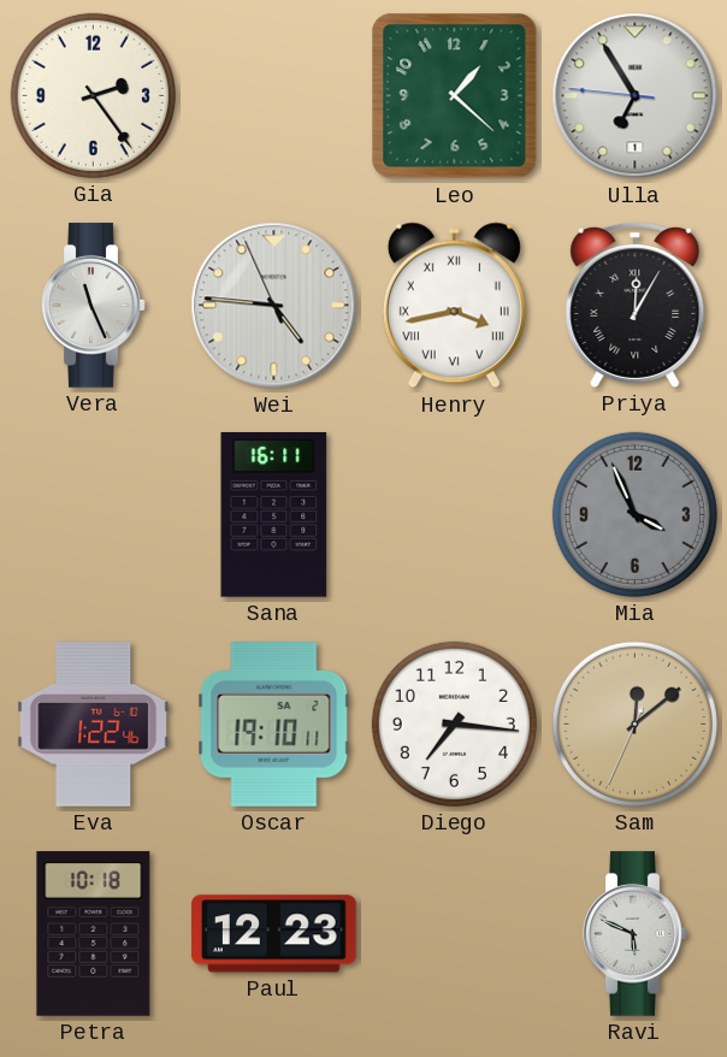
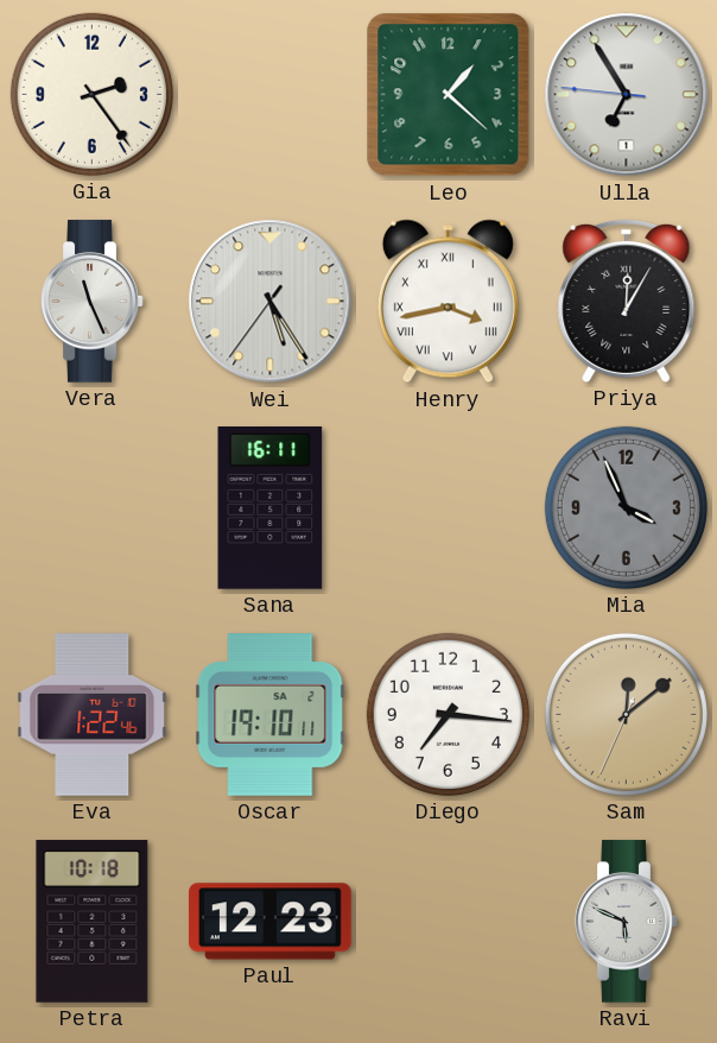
Wei: 4:45 -> 5:24
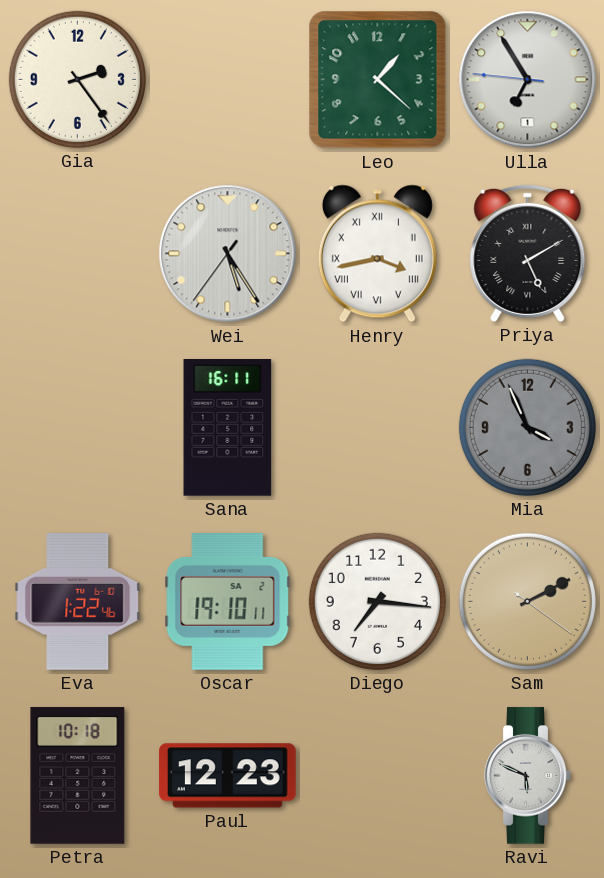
Vera: 11:26 -> none
Priya: 12:05 -> 5:10
Sam: 12:08 -> 2:10
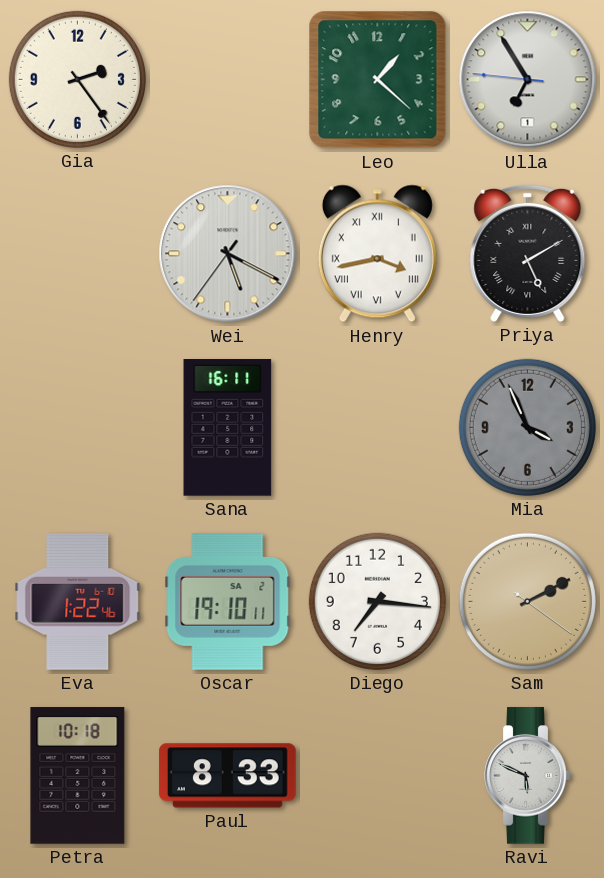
Wei: 5:24 -> 5:19
Paul: 12:23 -> 8:33
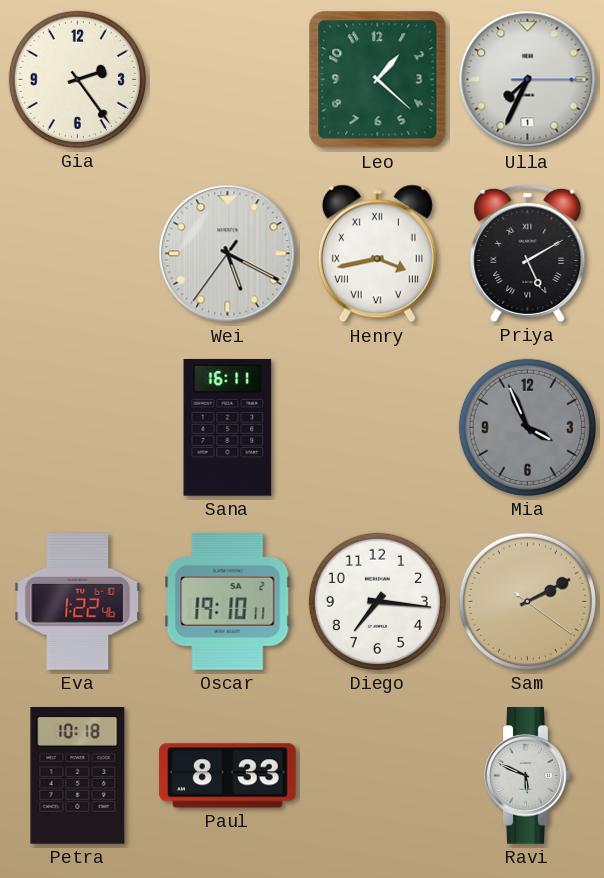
Ulla: 6:54 -> 7:34
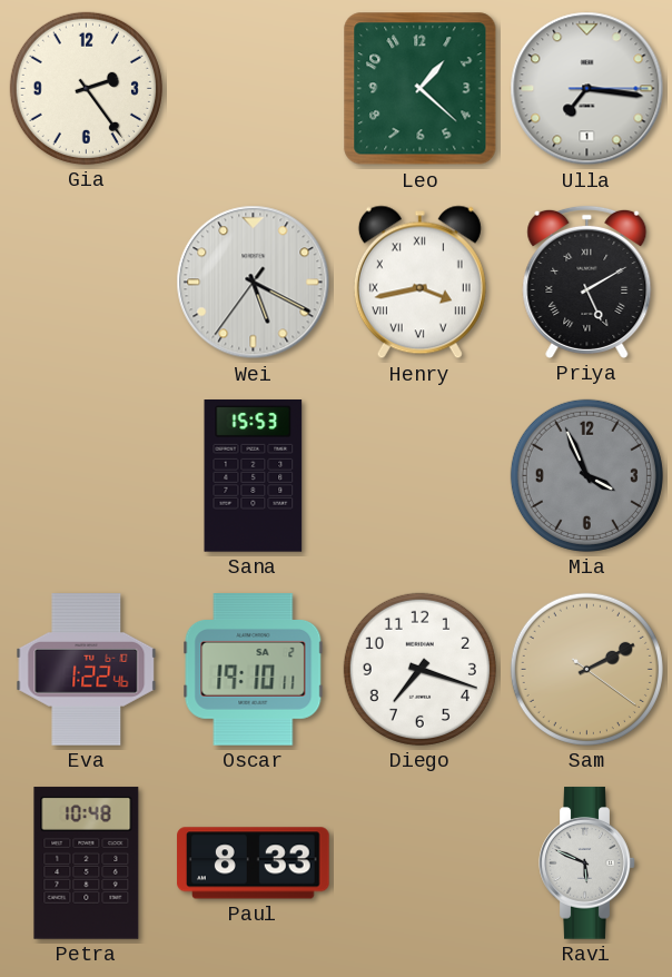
Ulla: 7:34 -> 7:16
Sana: 16:11 -> 15:53
Diego: 7:16 -> 7:18
Petra: 10:18 -> 10:48
